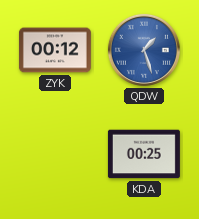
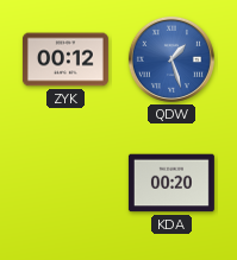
KDA: 00:25 -> 00:20
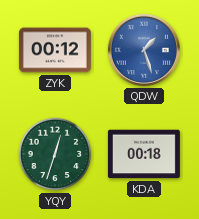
YQY: none -> 12:33
KDA: 00:20 -> 00:18
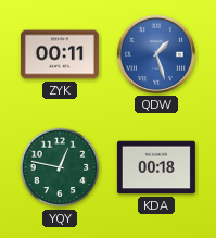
ZYK: 00:12 -> 00:11
YQY: 12:33 -> 12:47
